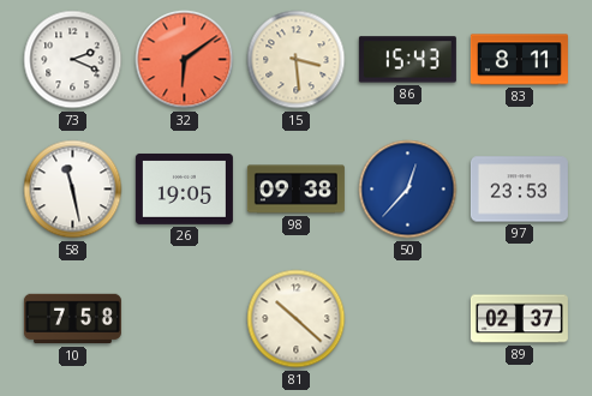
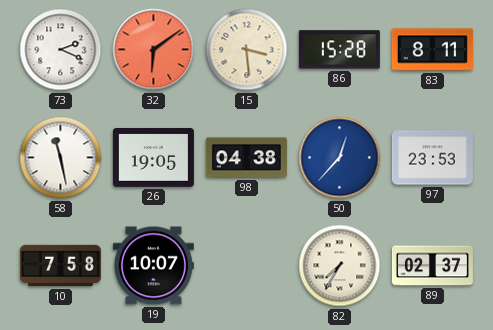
86: 15:43 -> 15:28
98: 09:38 -> 04:38
19: none -> 10:07
81: 10:22 -> none
82: none -> 7:35
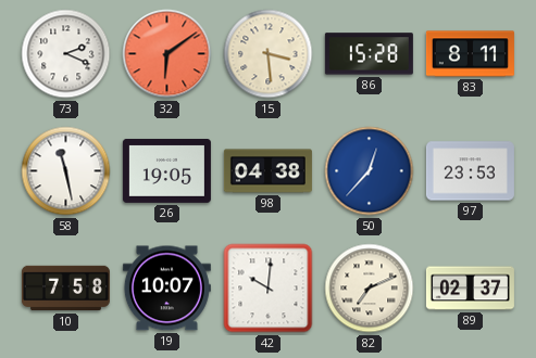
42: none -> 10:01
82: 7:35 -> 7:11
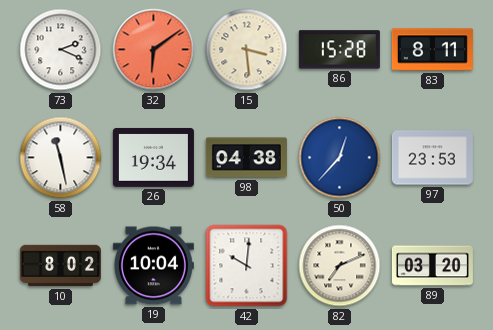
26: 19:05 -> 19:34
10: 7:58 -> 8:02
19: 10:07 -> 10:04
89: 02:37 -> 03:20
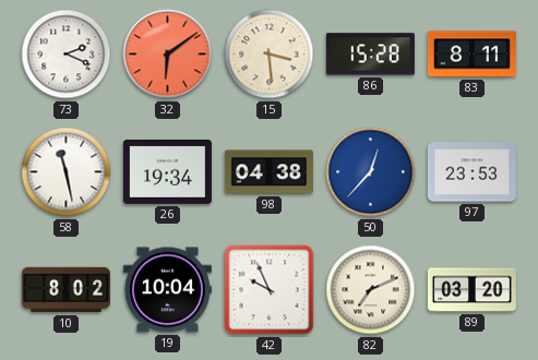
42: 10:01 -> 9:56
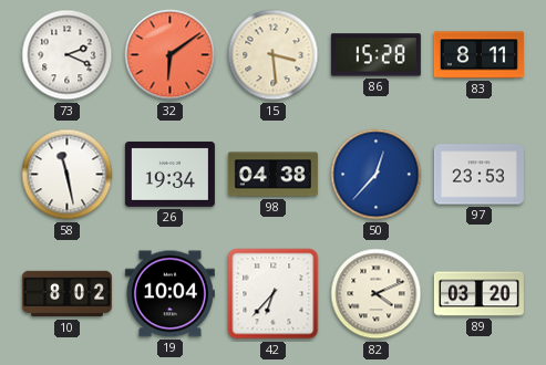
42: 9:56 -> 6:37
82: 7:11 -> 4:11
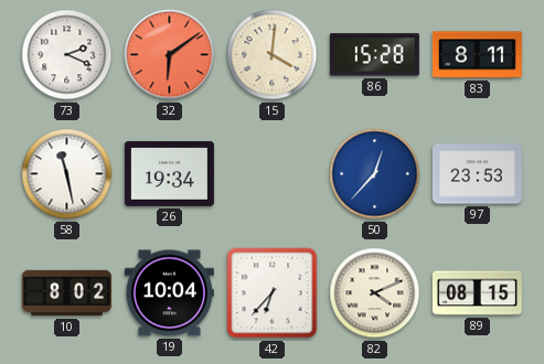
15: 3:29 -> 4:01
98: 04:38 -> none
89: 03:20 -> 08:15
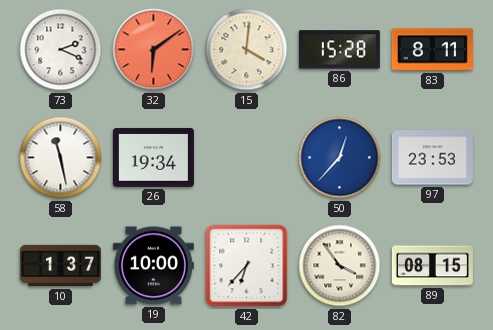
10: 8:02 -> 1:37
19: 10:04 -> 10:00
82: 4:11 -> 3:54
